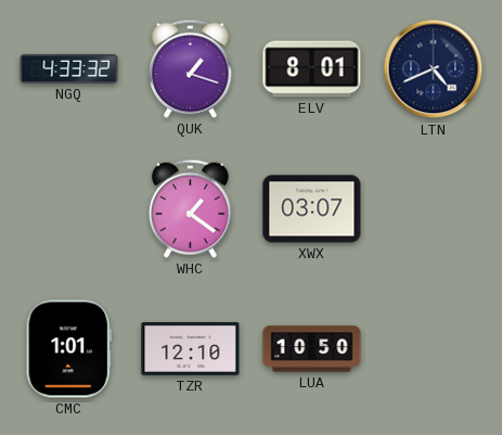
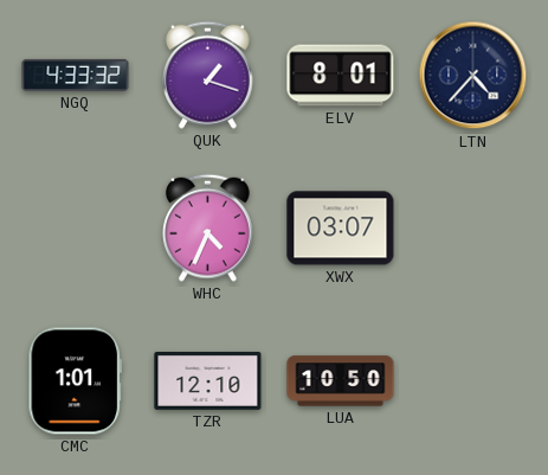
LTN: 4:41 -> 4:37
WHC: 1:21 -> 4:34
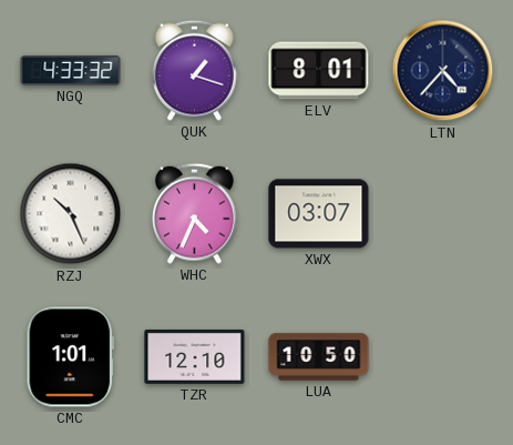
RZJ: none -> 10:26
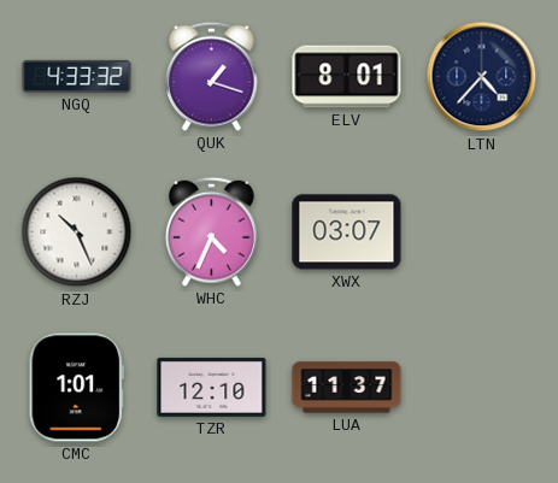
LUA: 10:50 -> 11:37
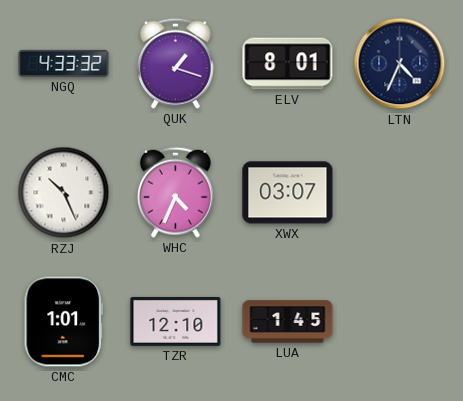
LTN: 4:37 -> 4:34
LUA: 11:37 -> 1:45
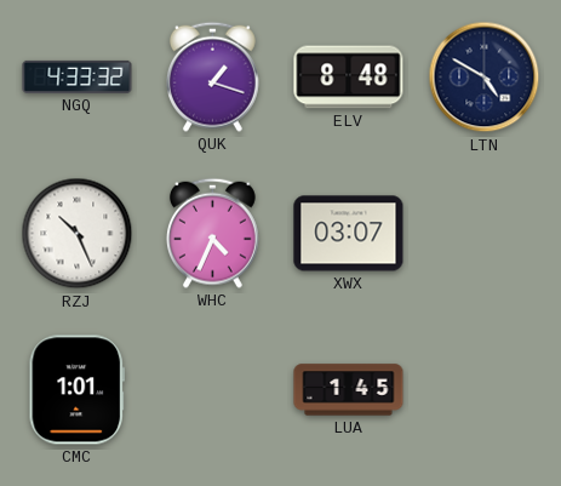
ELV: 8:01 -> 8:48
LTN: 4:34 -> 4:50
TZR: 12:10 -> none
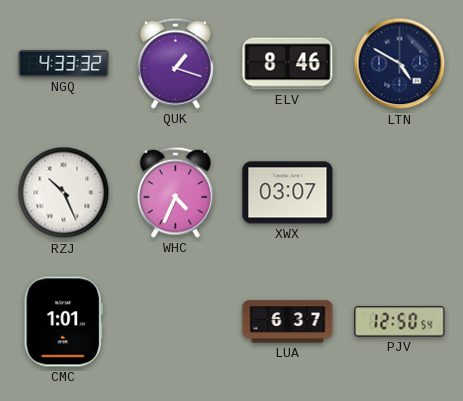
ELV: 8:48 -> 8:46
LUA: 1:45 -> 6:37
PJV: none -> 12:50
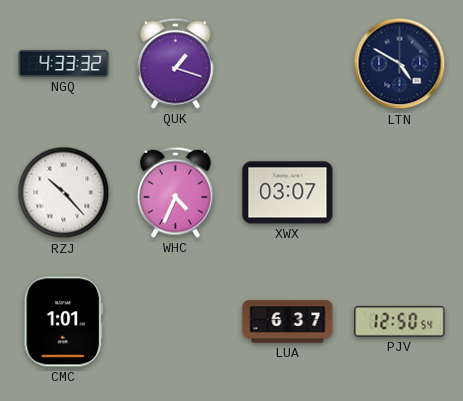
ELV: 8:46 -> none
RZJ: 10:26 -> 10:23
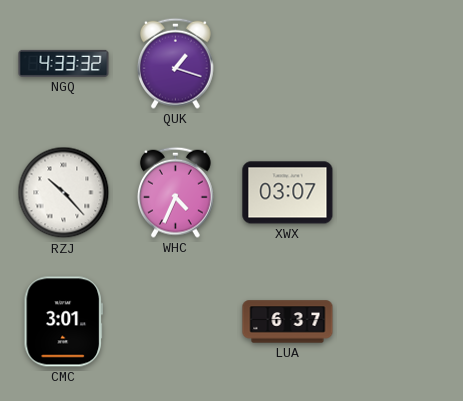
LTN: 4:50 -> none
CMC: 1:01 -> 3:01
PJV: 12:50 -> none
